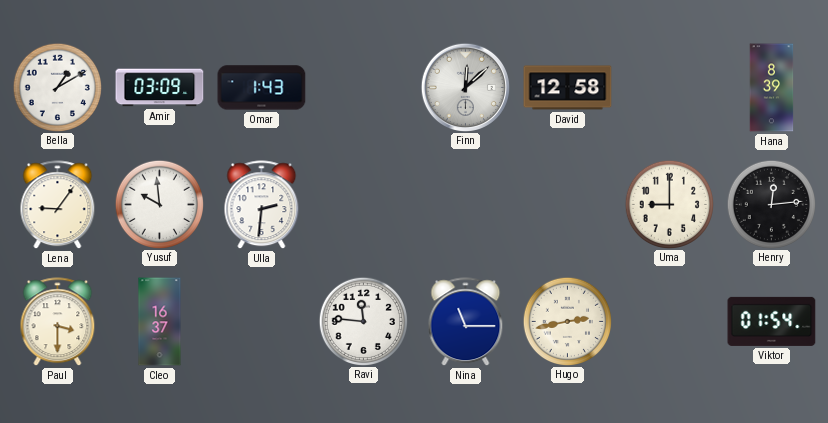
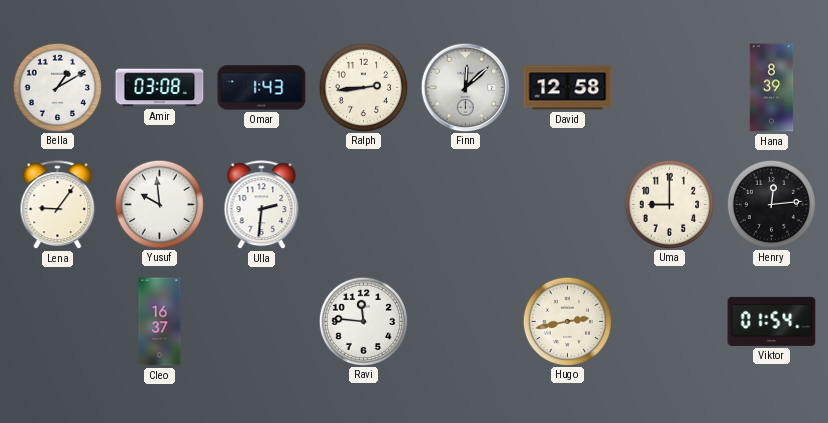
Amir: 03:09 -> 03:08
Ralph: none -> 2:44
Paul: 3:30 -> none
Nina: 11:15 -> none
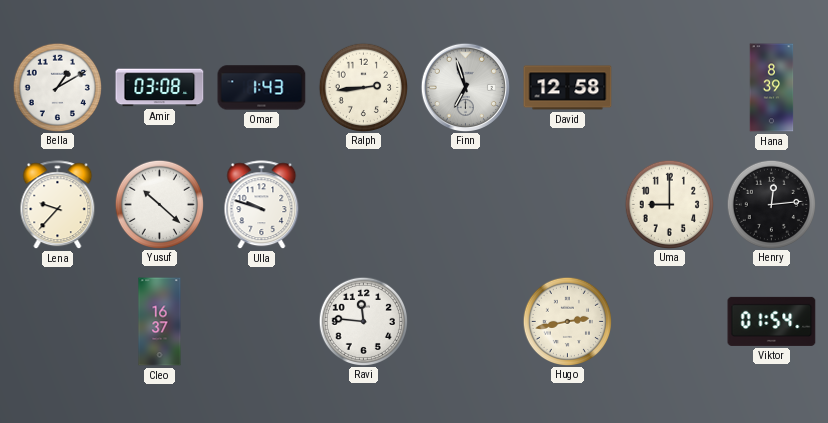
Finn: 12:08 -> 6:57
Lena: 9:06 -> 9:37
Yusuf: 9:59 -> 10:22
Ulla: 2:31 -> 9:48
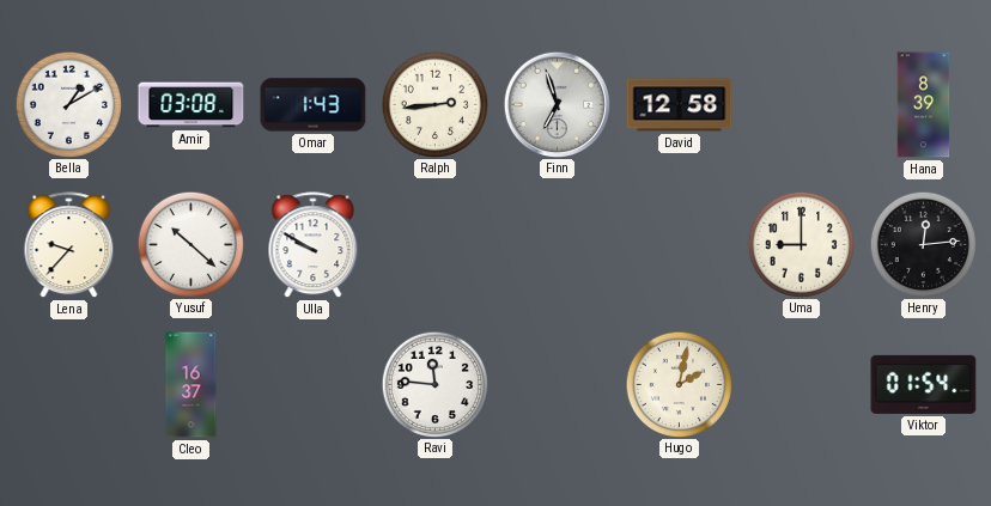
Ulla: 9:48 -> 9:50
Hugo: 2:43 -> 2:02
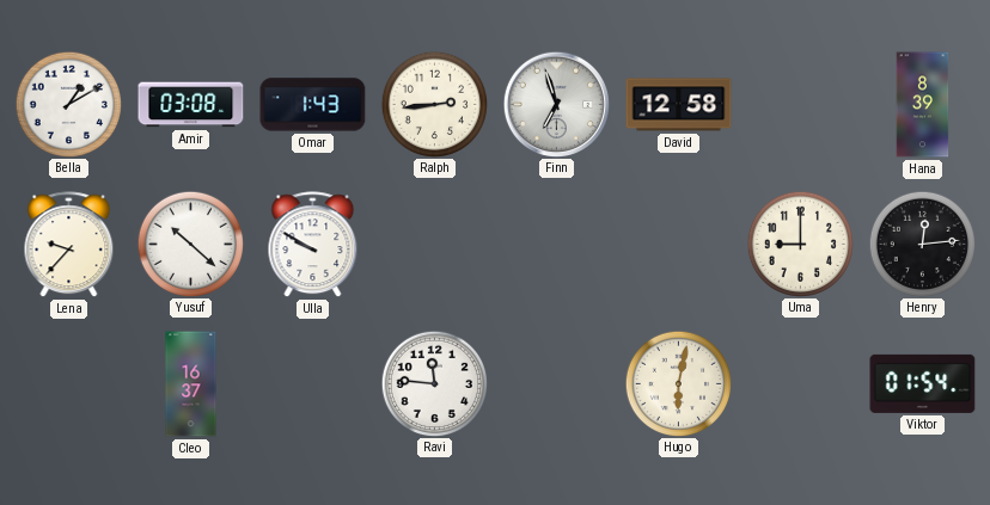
Hugo: 2:02 -> 6:02
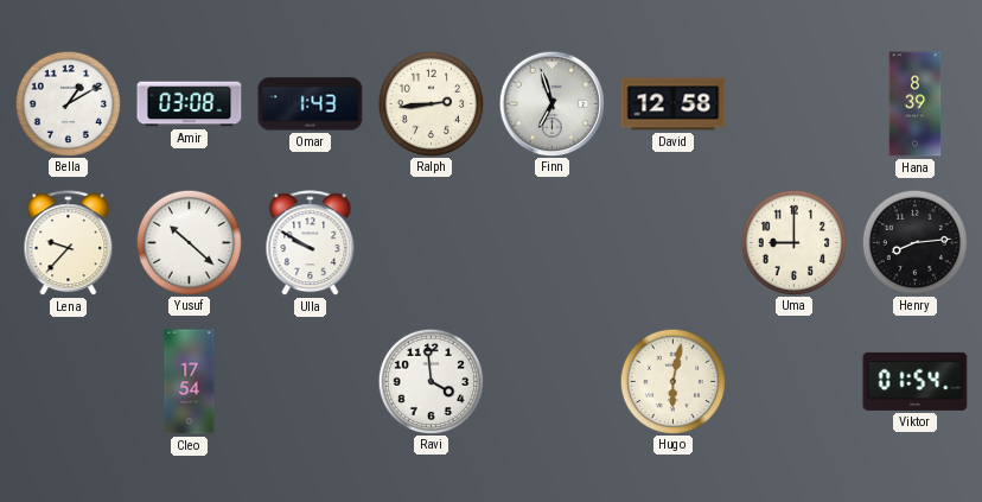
Henry: 12:14 -> 8:14
Cleo: 16:37 -> 17:54
Ravi: 11:46 -> 3:59
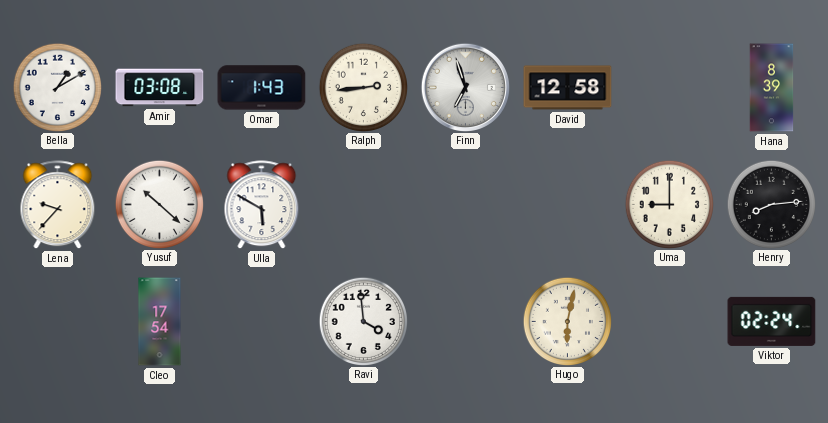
Ulla: 9:50 -> 5:50
Viktor: 01:54 -> 02:24
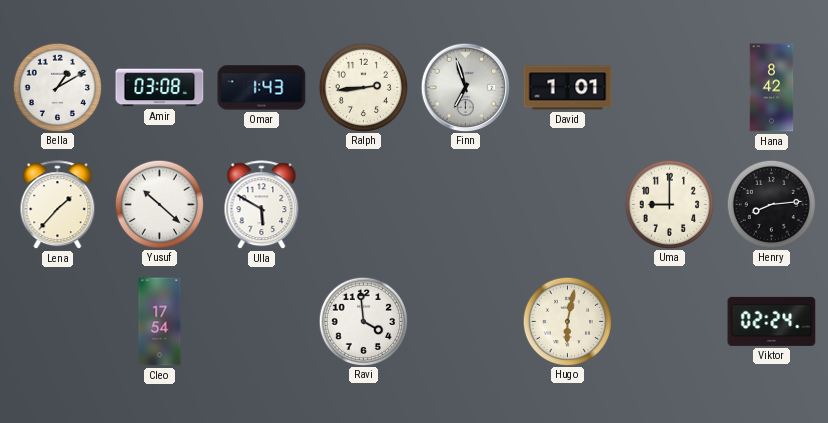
David: 12:58 -> 1:01
Hana: 8:39 -> 8:42
Lena: 9:37 -> 1:37
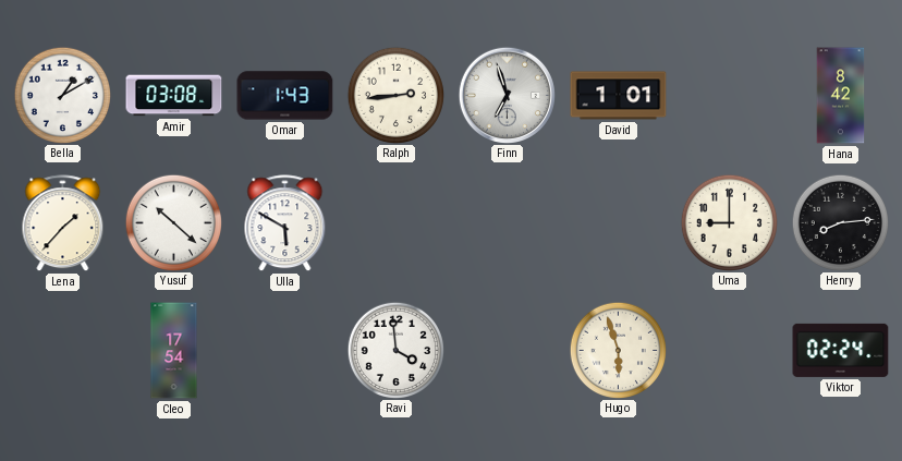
Hugo: 6:02 -> 5:57
